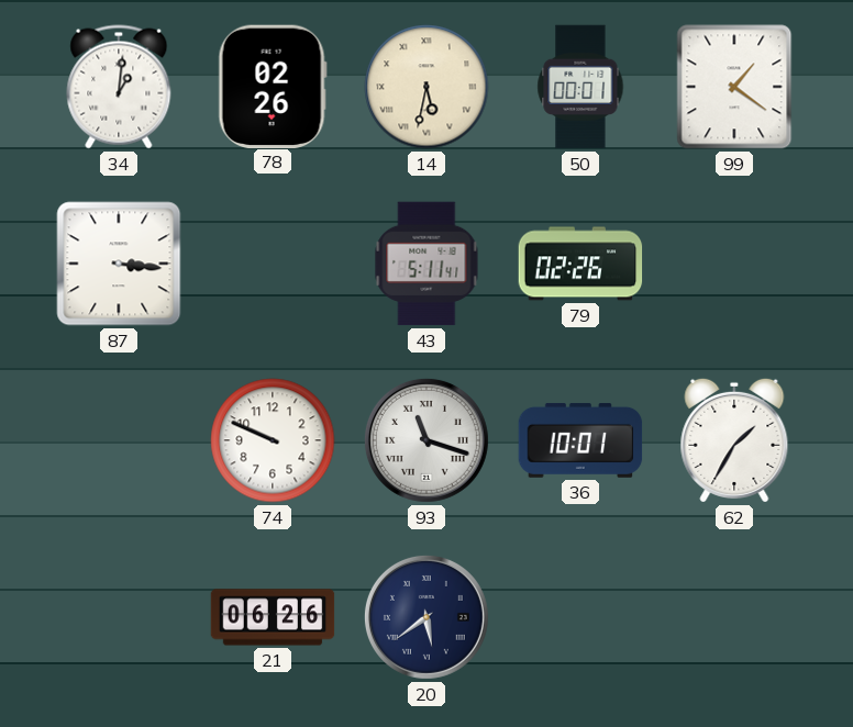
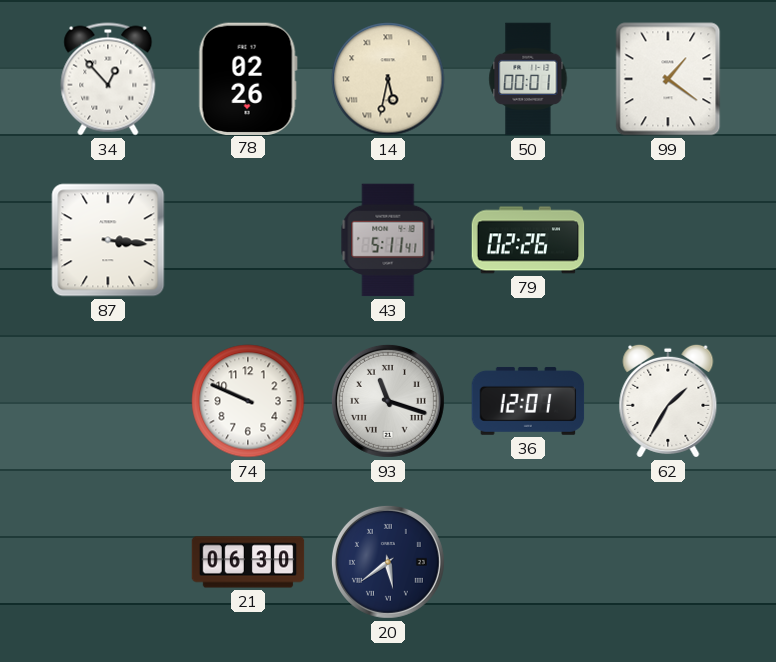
34: 1:01 -> 12:53
36: 10:01 -> 12:01
21: 06:26 -> 06:30
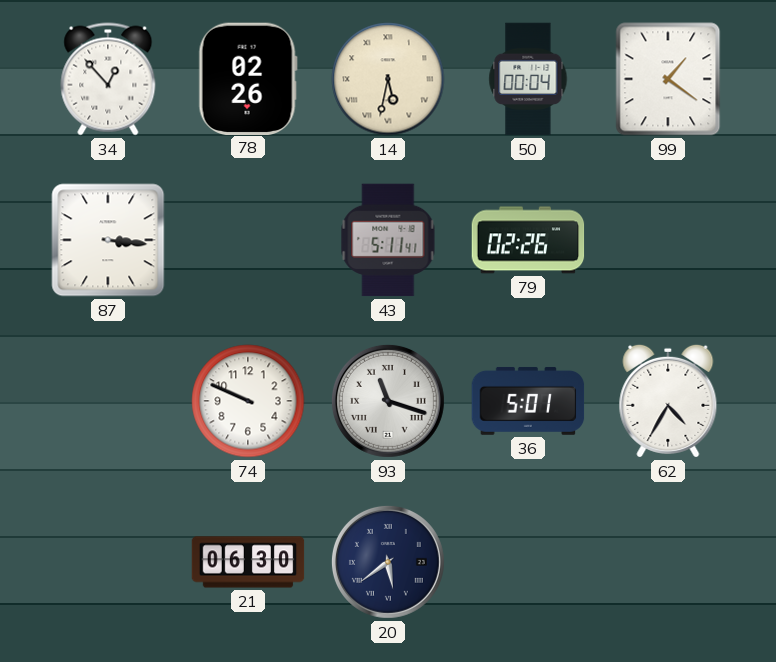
50: 00:01 -> 00:04
36: 12:01 -> 5:01
62: 1:35 -> 4:35
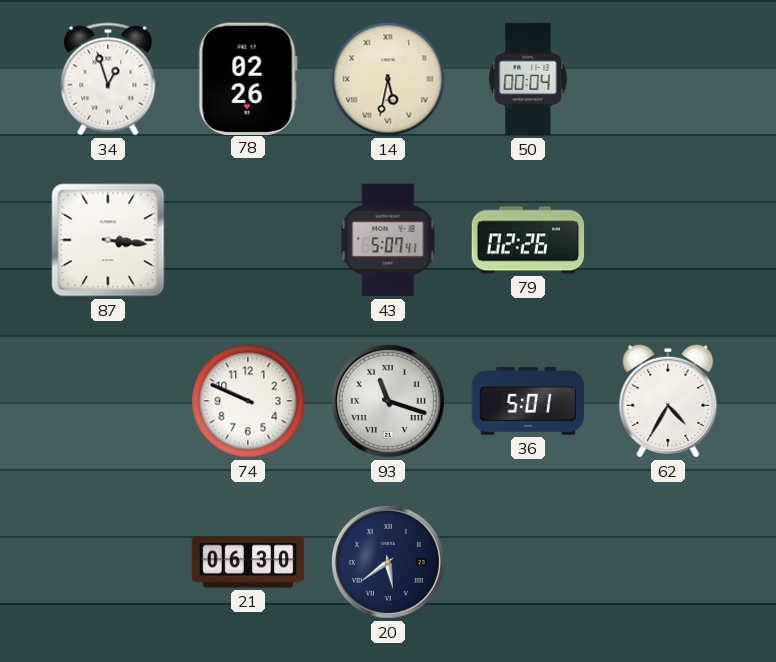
34: 12:53 -> 12:57
99: 1:21 -> none
43: 5:11 -> 5:07
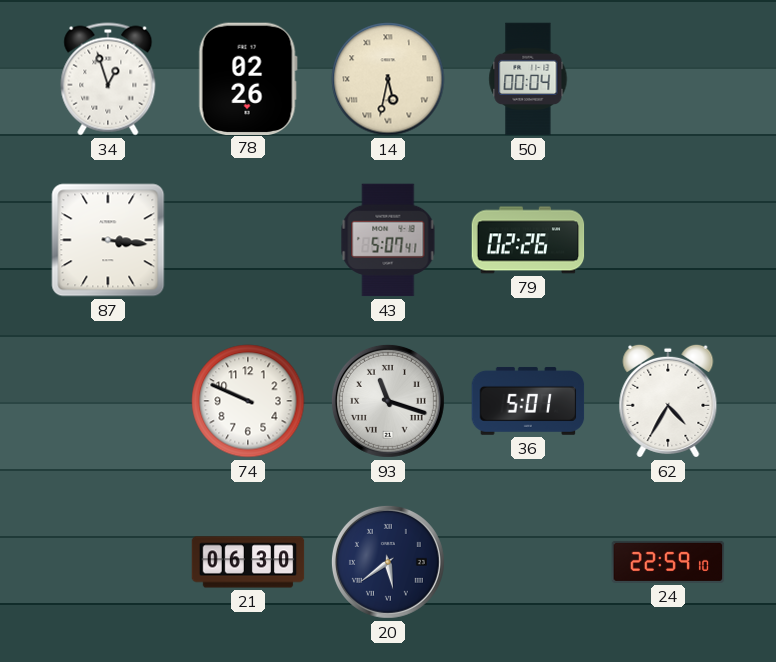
24: none -> 22:59
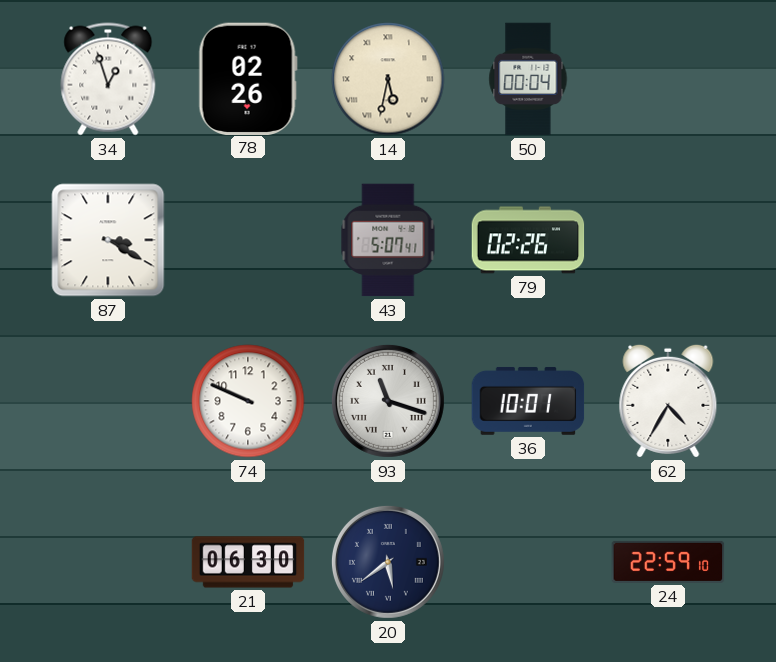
87: 3:16 -> 3:20
36: 5:01 -> 10:01
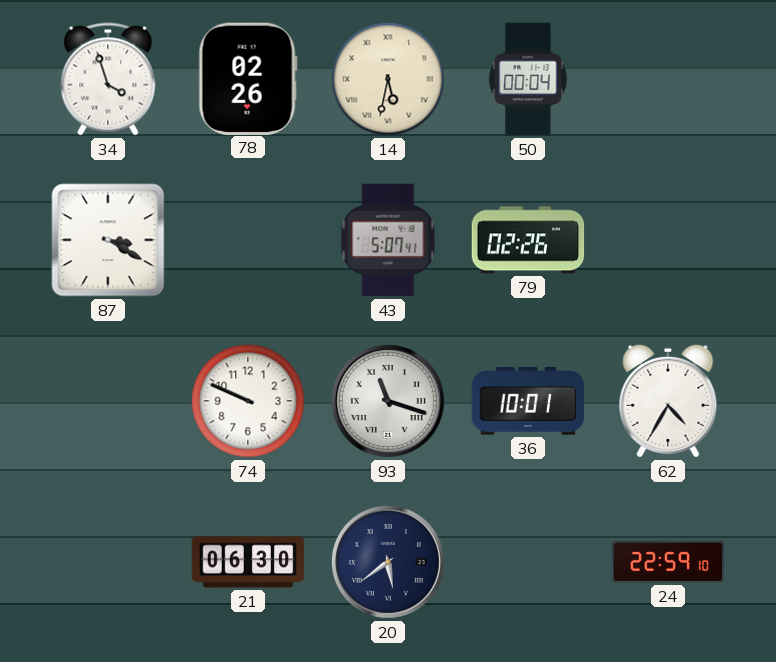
34: 12:57 -> 3:57
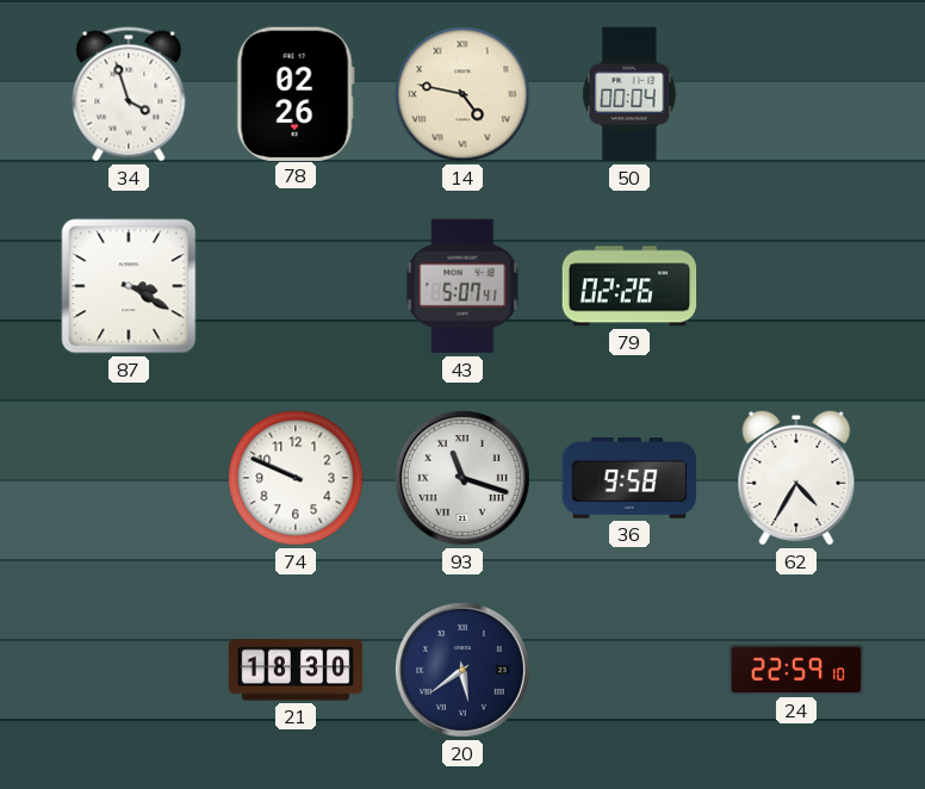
14: 5:32 -> 4:47
36: 10:01 -> 9:58
21: 06:30 -> 18:30
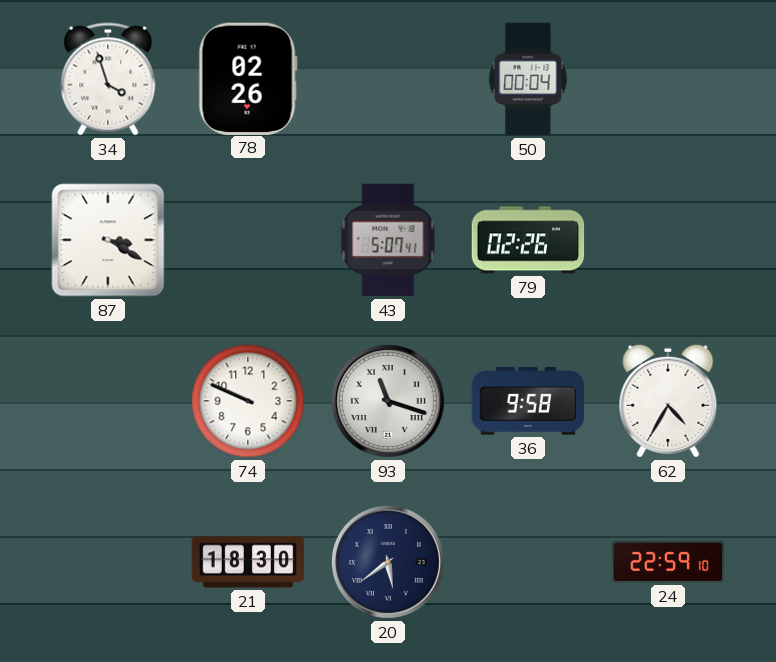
14: 4:47 -> none
